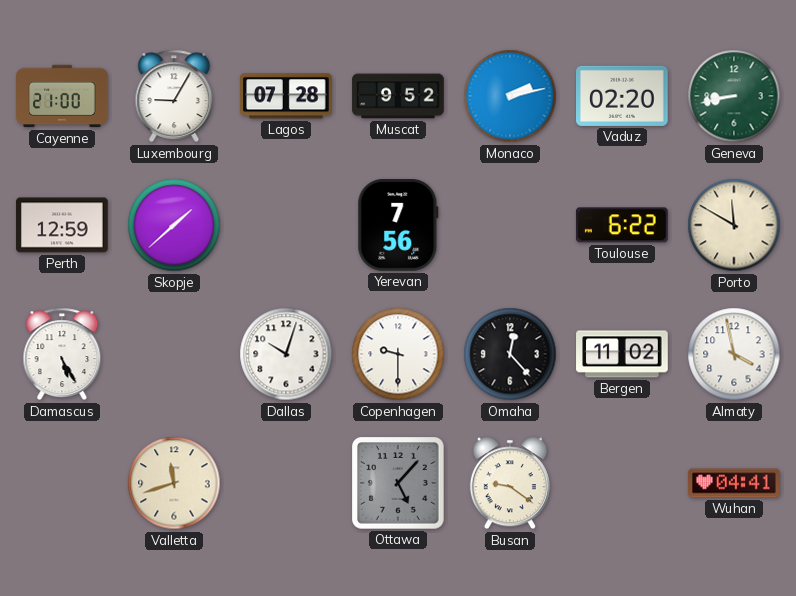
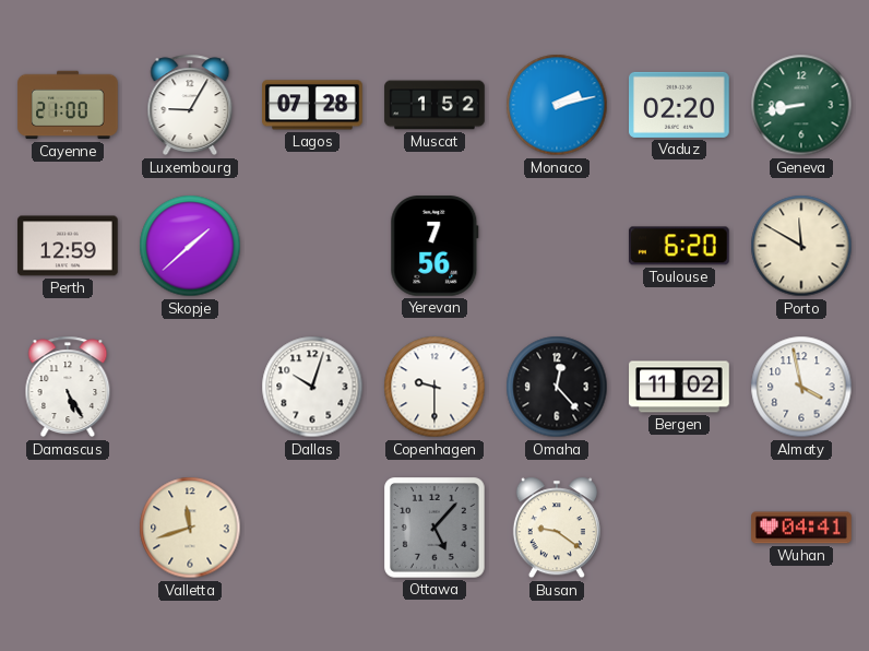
Muscat: 9:52 -> 1:52
Toulouse: 6:22 -> 6:20
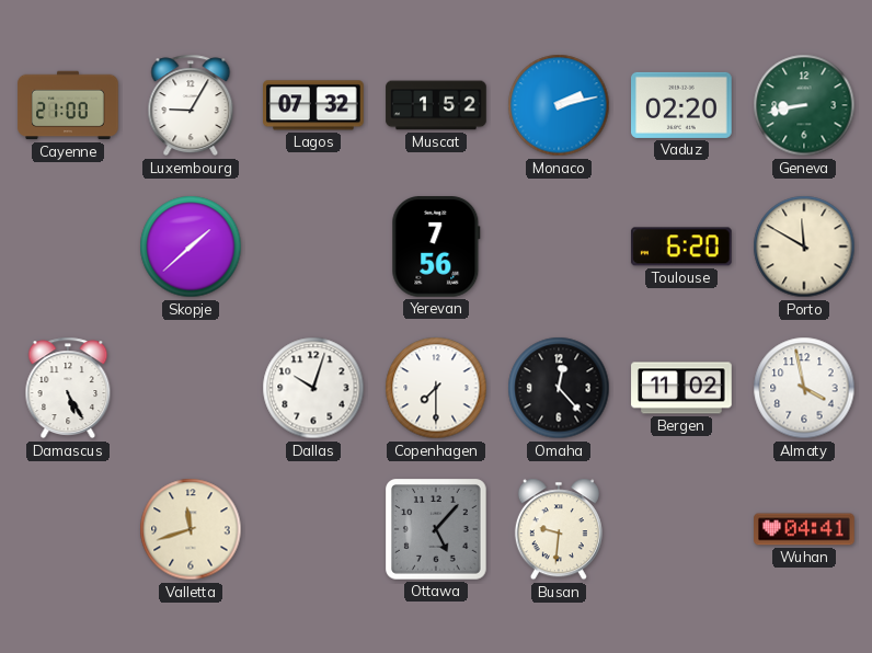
Lagos: 07:28 -> 07:32
Perth: 12:59 -> none
Copenhagen: 9:30 -> 7:30
Busan: 9:21 -> 9:31
